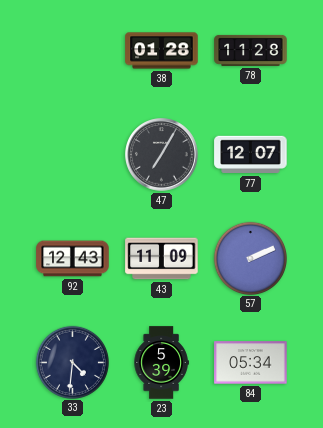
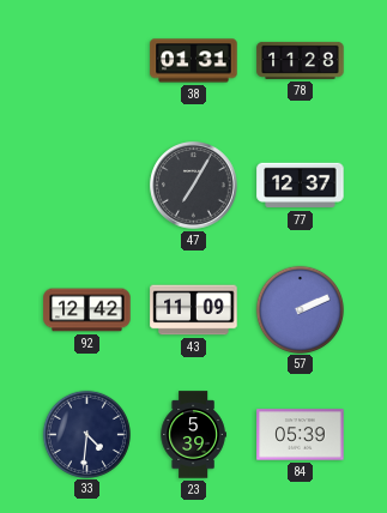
38: 01:28 -> 01:31
77: 12:07 -> 12:37
92: 12:43 -> 12:42
84: 05:34 -> 05:39
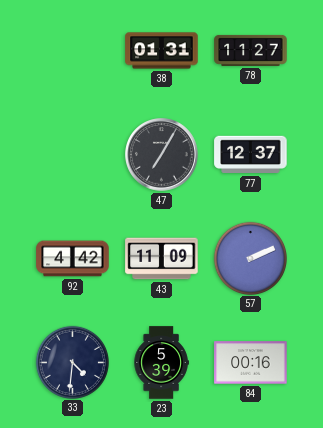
78: 11:28 -> 11:27
92: 12:42 -> 4:42
84: 05:39 -> 00:16
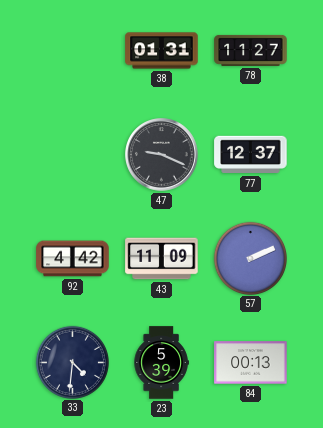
47: 7:05 -> 9:19
84: 00:16 -> 00:13
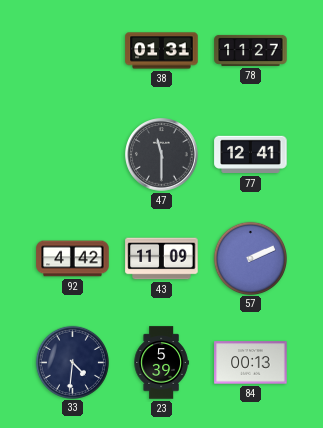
47: 9:19 -> 11:30
77: 12:37 -> 12:41
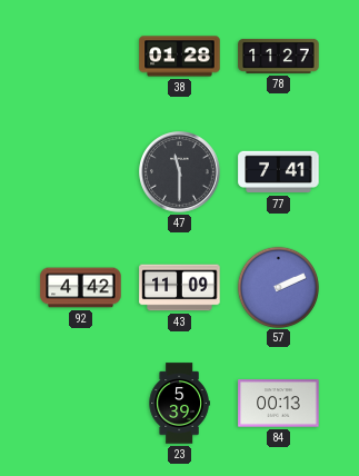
38: 01:31 -> 01:28
77: 12:41 -> 7:41
33: 4:31 -> none
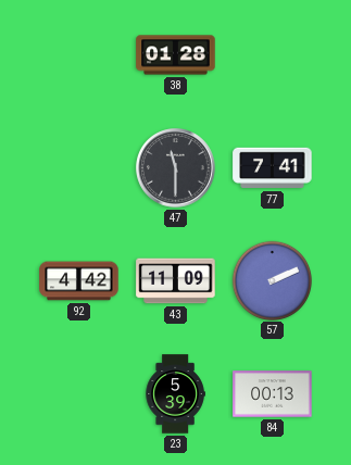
78: 11:27 -> none
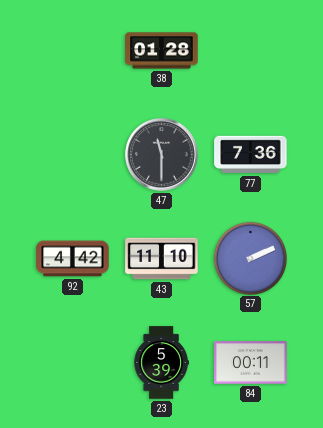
77: 7:41 -> 7:36
43: 11:09 -> 11:10
84: 00:13 -> 00:11
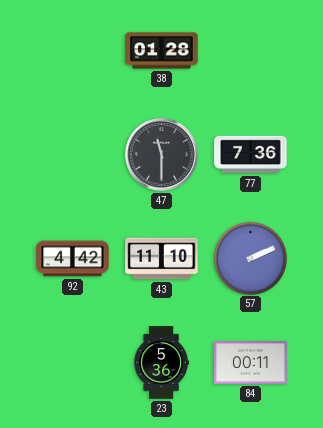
23: 5:39 -> 5:36
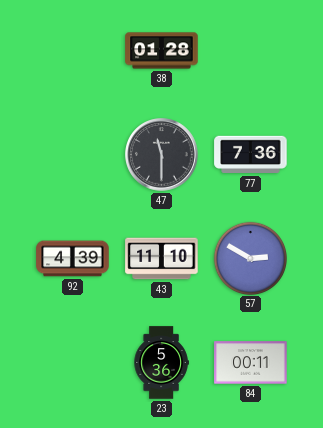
92: 4:42 -> 4:39
57: 2:11 -> 2:50
